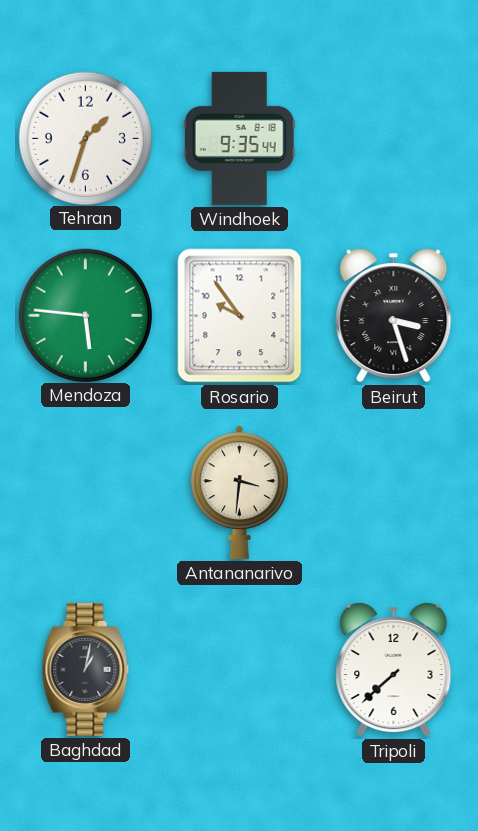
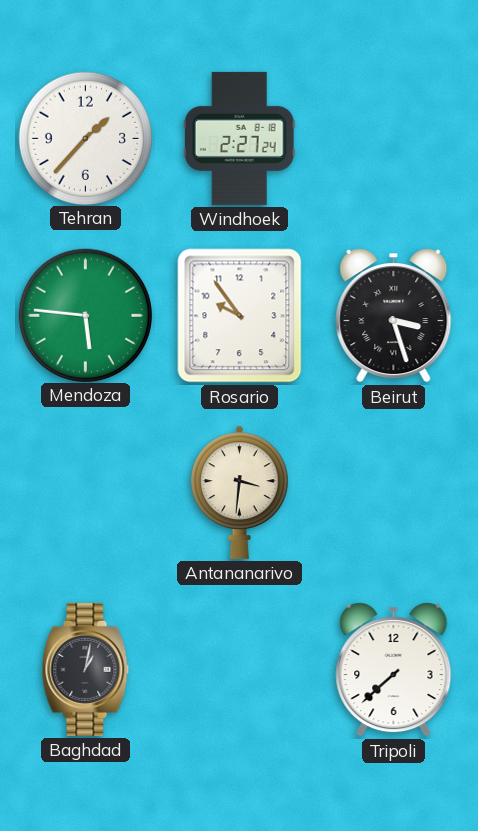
Tehran: 1:33 -> 1:37
Windhoek: 9:35 -> 2:27
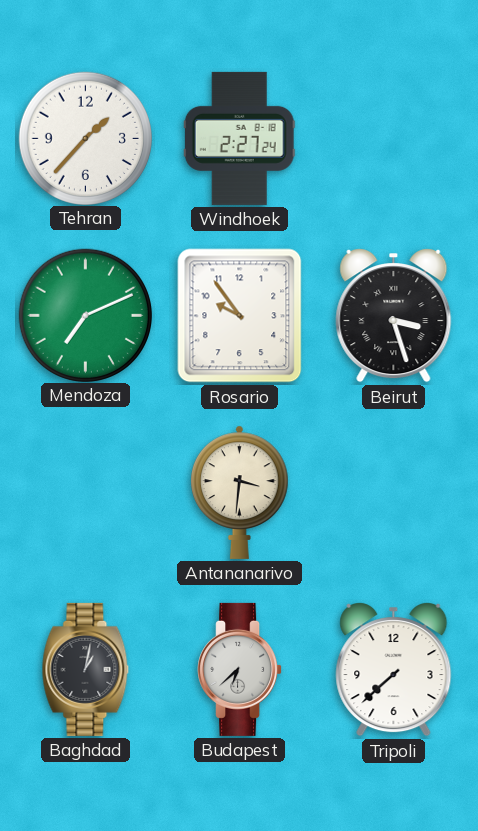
Mendoza: 5:46 -> 7:11
Budapest: none -> 6:38
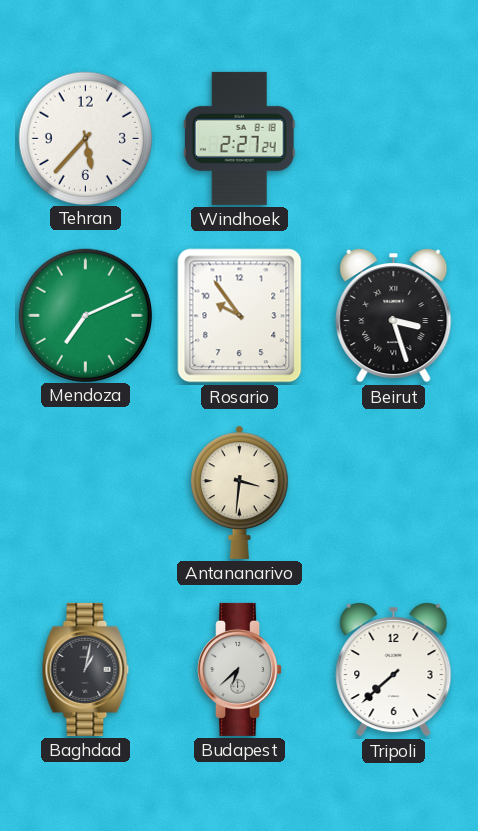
Tehran: 1:37 -> 5:37
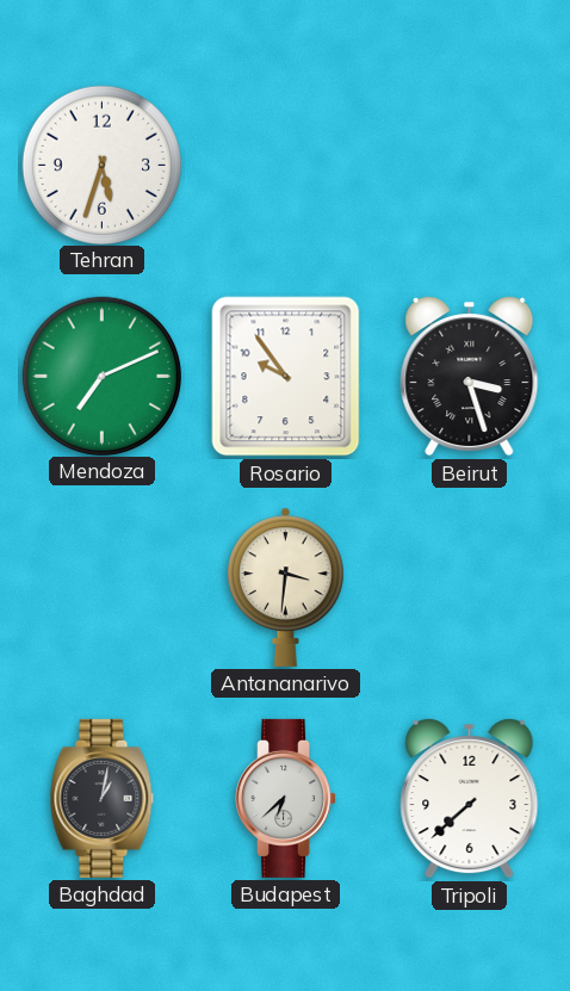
Tehran: 5:37 -> 5:33
Windhoek: 2:27 -> none
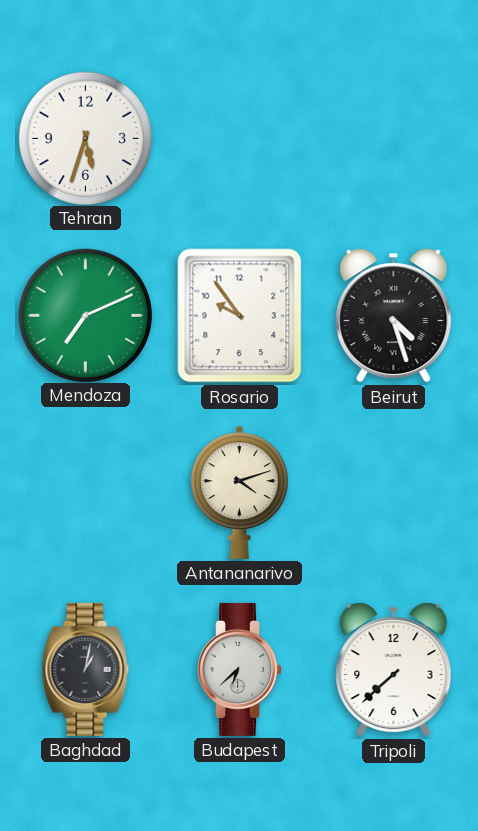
Beirut: 3:27 -> 4:27
Antananarivo: 3:31 -> 4:12
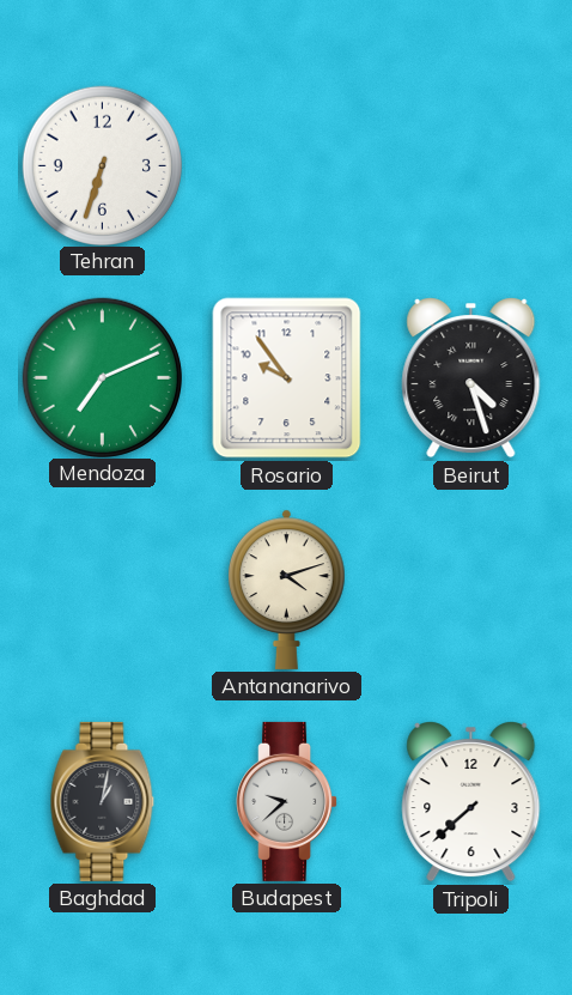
Tehran: 5:33 -> 6:33
Budapest: 6:38 -> 9:38
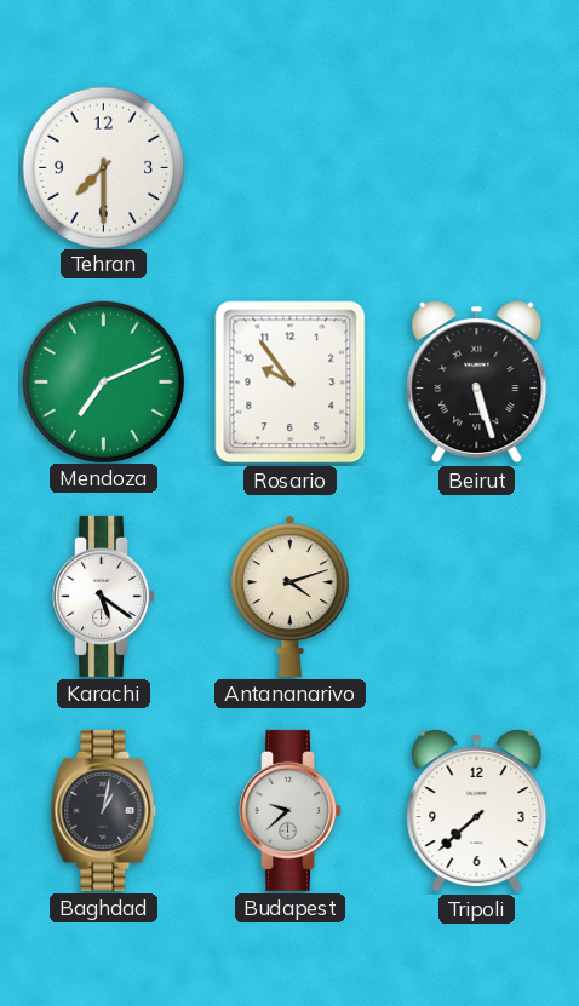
Tehran: 6:33 -> 7:30
Beirut: 4:27 -> 5:27
Karachi: none -> 5:21
